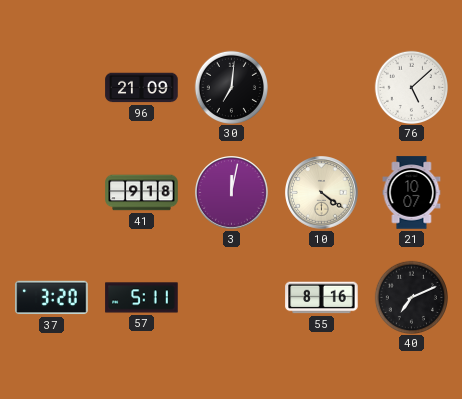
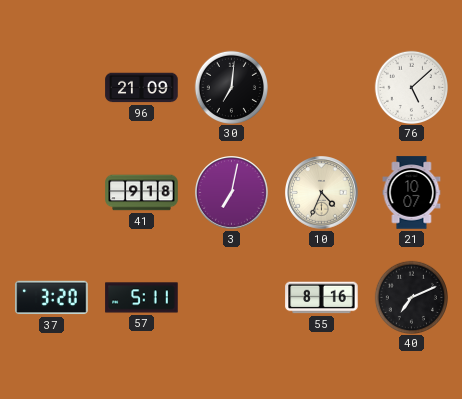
3: 12:02 -> 7:02
10: 4:21 -> 4:34
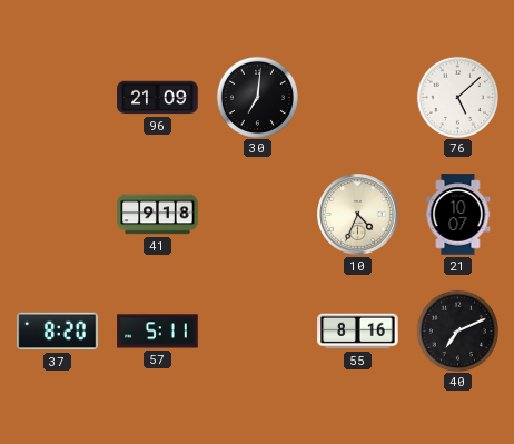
3: 7:02 -> none
37: 3:20 -> 8:20
